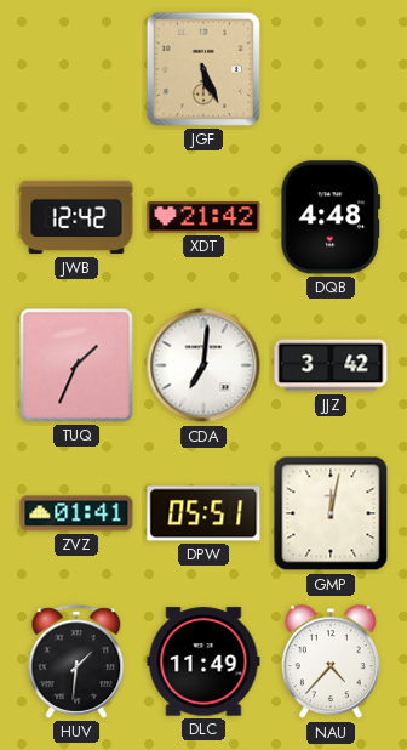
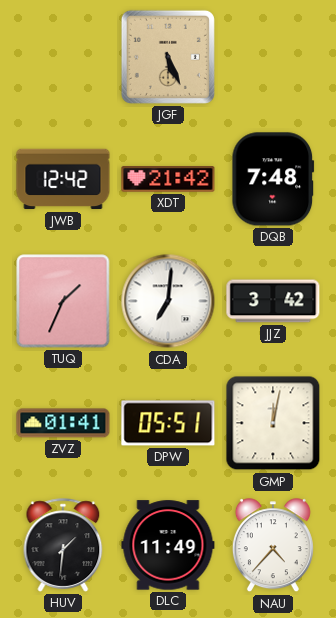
DQB: 4:48 -> 7:48
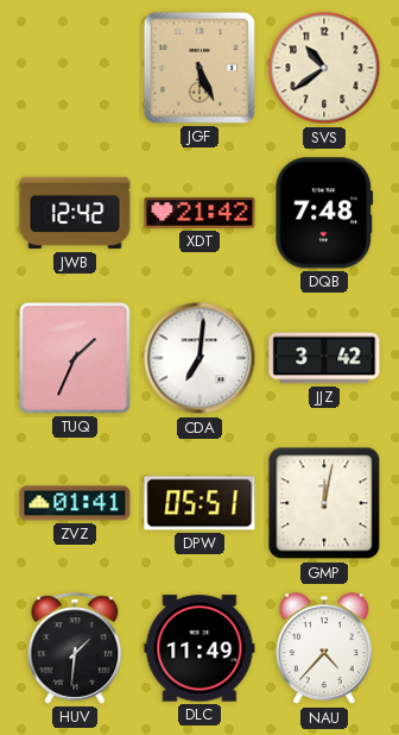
SVS: none -> 10:39
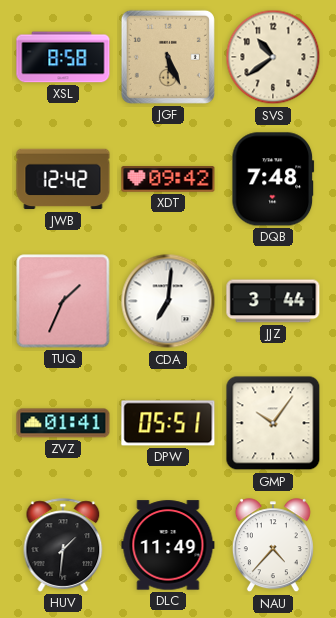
XSL: none -> 8:58
XDT: 21:42 -> 09:42
JJZ: 3:42 -> 3:44
GMP: 12:02 -> 10:06
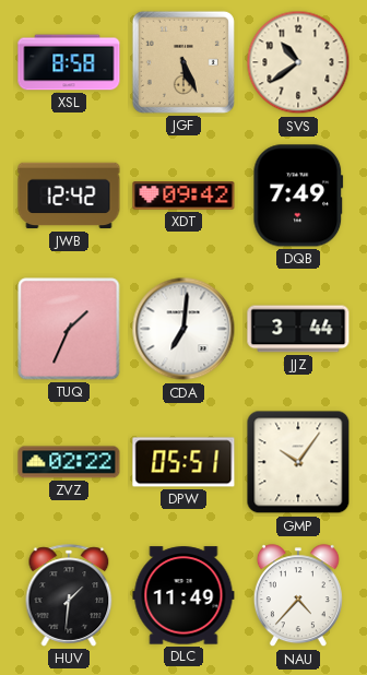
DQB: 7:48 -> 7:49
ZVZ: 01:41 -> 02:22
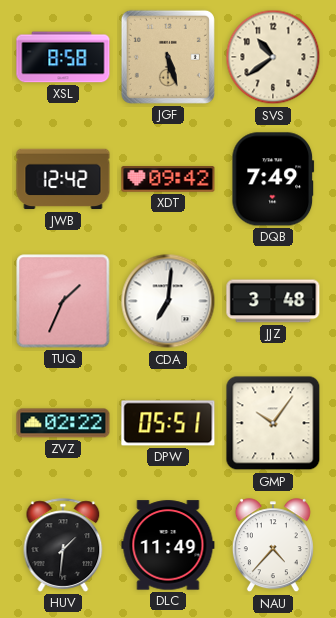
JGF: 5:26 -> 5:27
JJZ: 3:44 -> 3:48
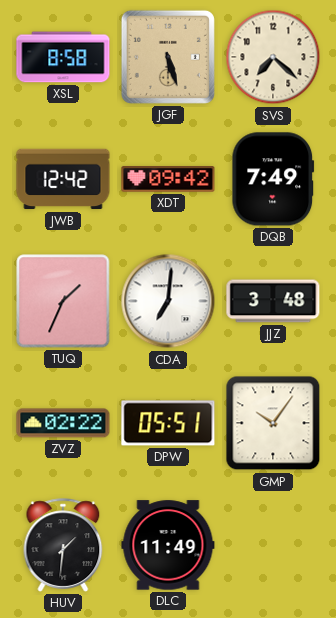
SVS: 10:39 -> 7:22
NAU: 4:37 -> none
